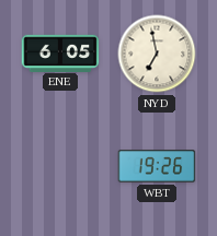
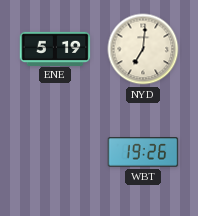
ENE: 6:05 -> 5:19
NYD: 6:58 -> 7:01
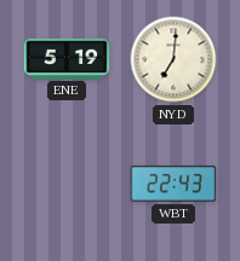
WBT: 19:26 -> 22:43
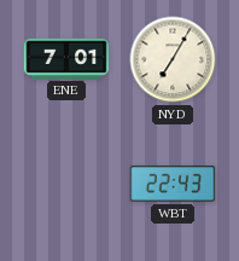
ENE: 5:19 -> 7:01
NYD: 7:01 -> 7:05
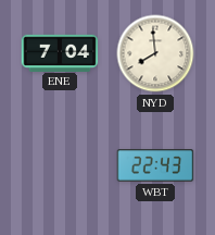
ENE: 7:01 -> 7:04
NYD: 7:05 -> 7:59
